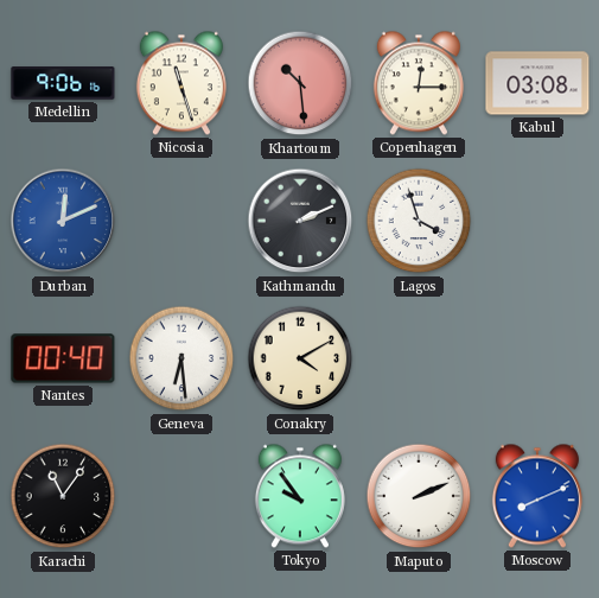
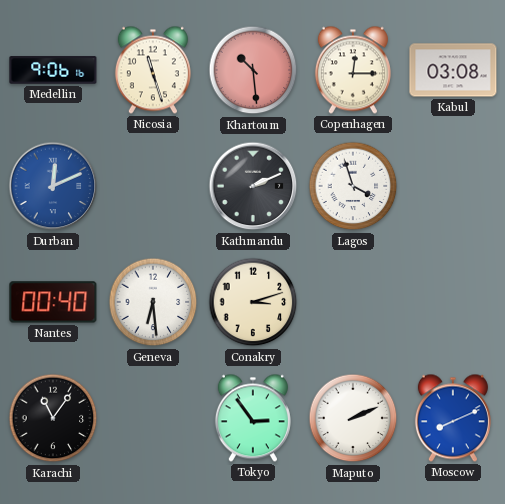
Conakry: 4:10 -> 3:12
Tokyo: 9:54 -> 2:54
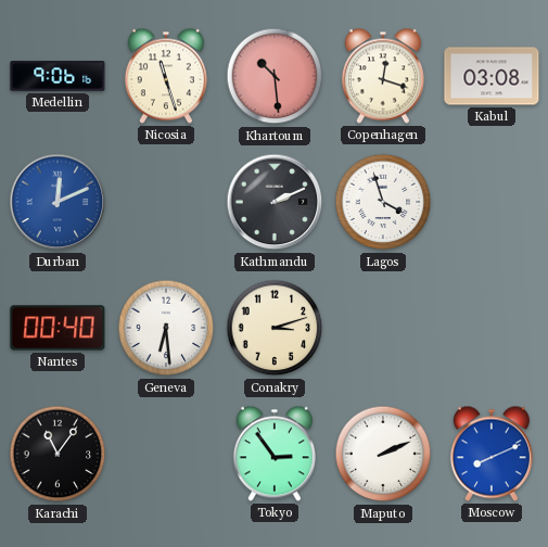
Copenhagen: 12:15 -> 12:18
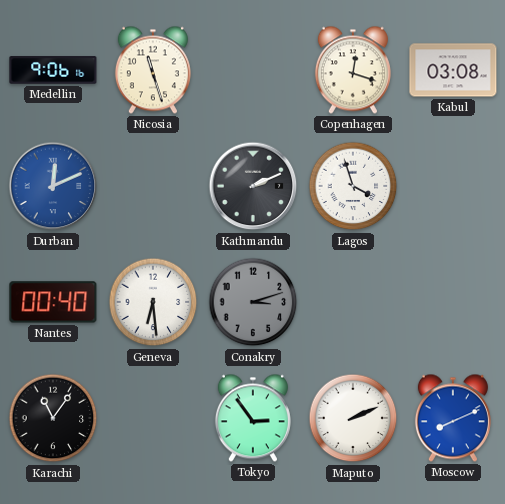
Khartoum: 10:29 -> none
Conakry dial: cream -> grey
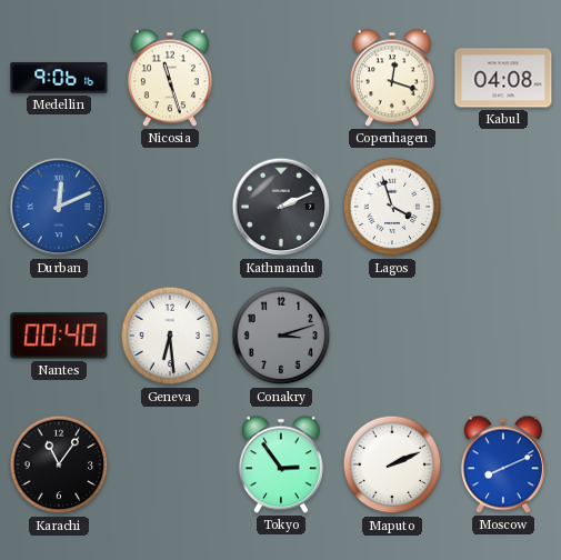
Kabul: 03:08 -> 04:08
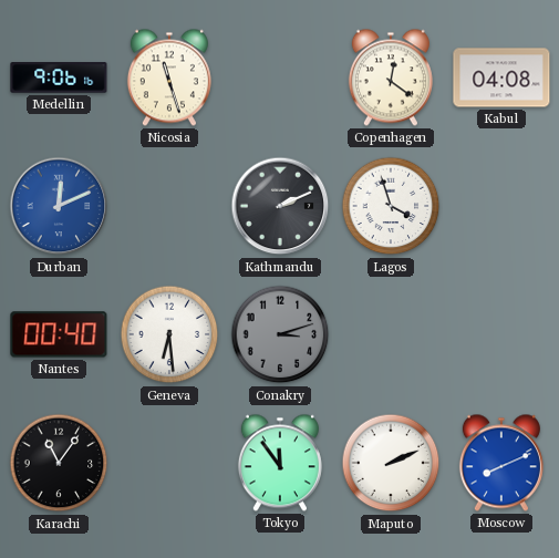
Copenhagen: 12:18 -> 12:21
Tokyo: 2:54 -> 11:54
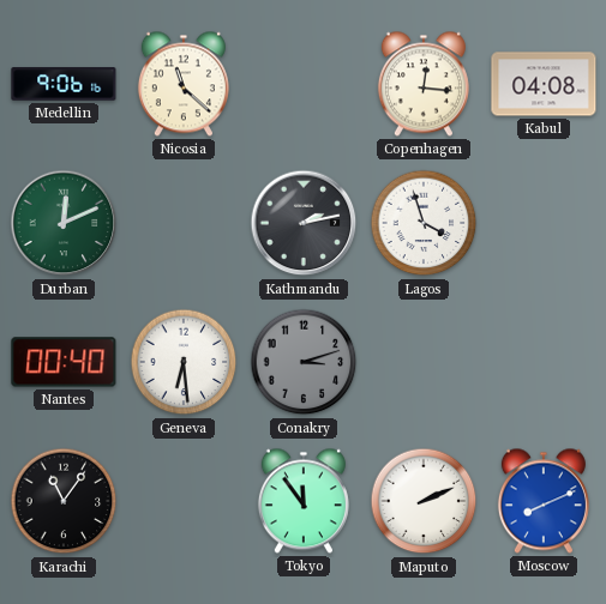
Nicosia: 11:27 -> 11:22
Copenhagen: 12:21 -> 12:16
Durban dial: blue -> green
Kathmandu: 2:11 -> 2:13
